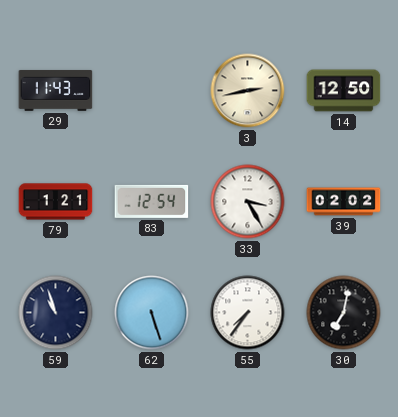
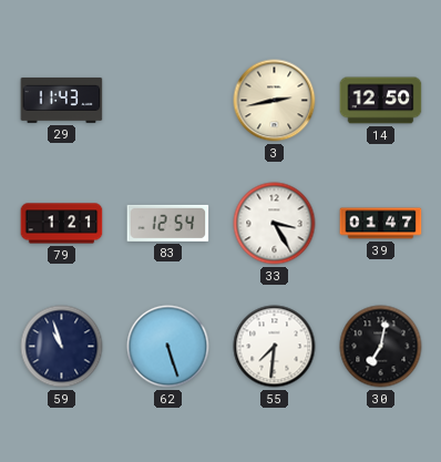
39: 02:02 -> 01:47
55: 7:36 -> 7:31
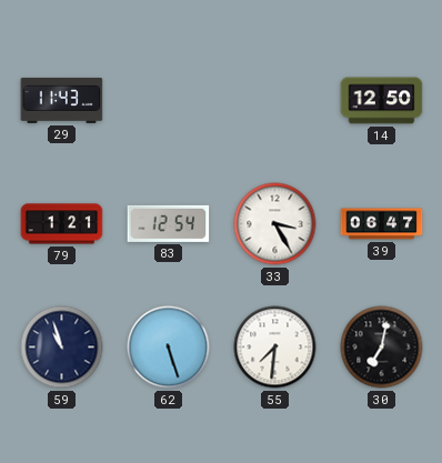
3: 2:43 -> none
39: 01:47 -> 06:47
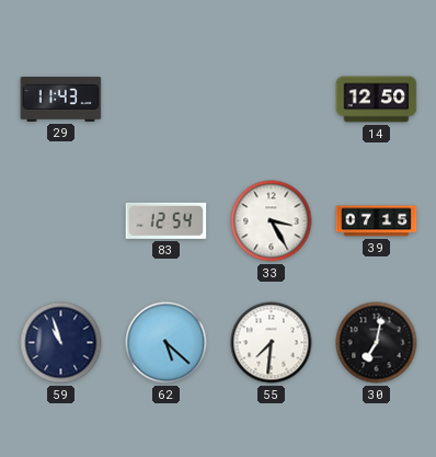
79: 1:21 -> none
39: 06:47 -> 07:15
62: 5:27 -> 5:22
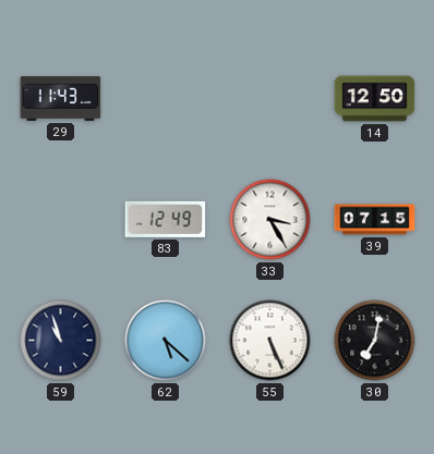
83: 12:54 -> 12:49
55: 7:31 -> 5:26
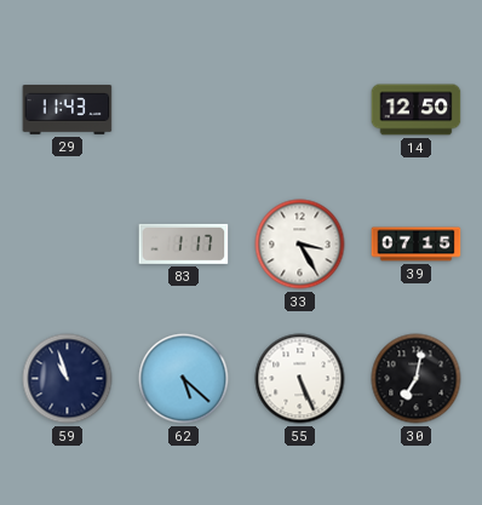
83: 12:49 -> 1:17
